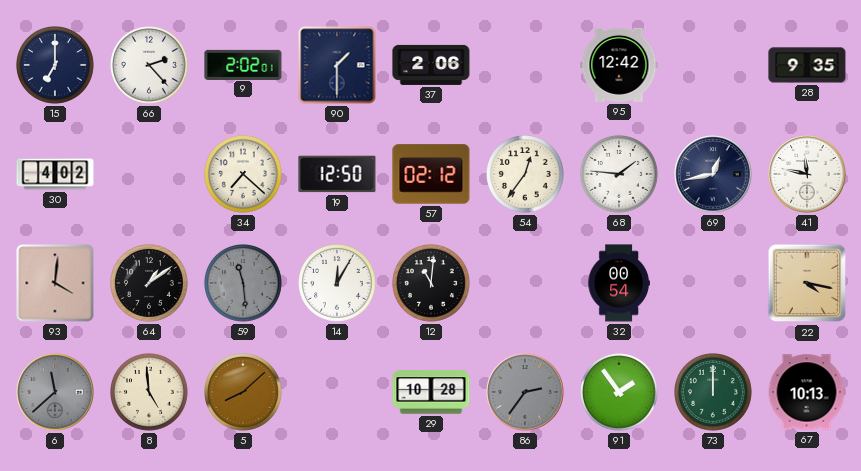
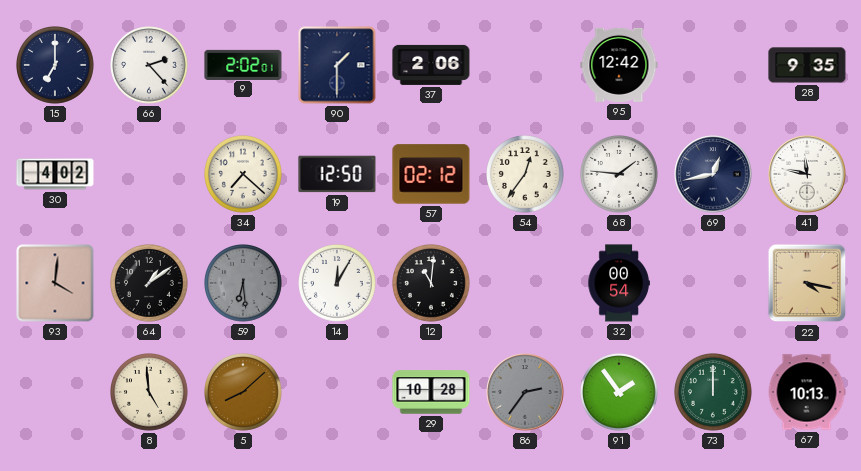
59: 11:29 -> 6:29
6: 11:38 -> none
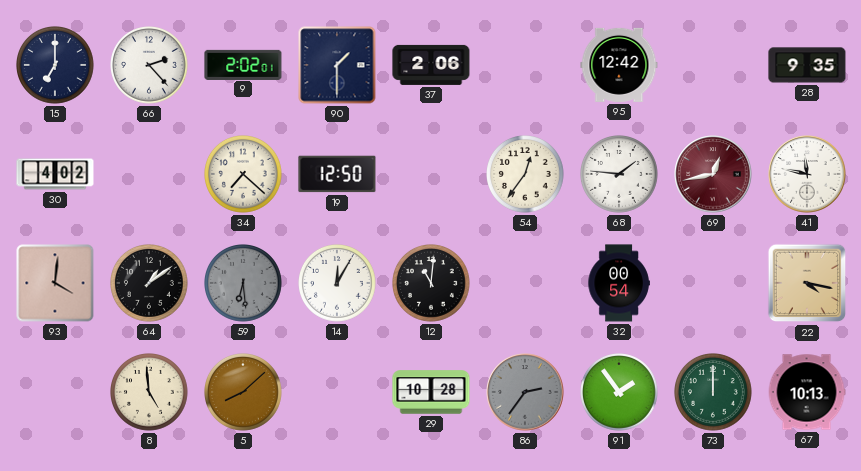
57: 02:12 -> none
69 dial: navy -> burgundy
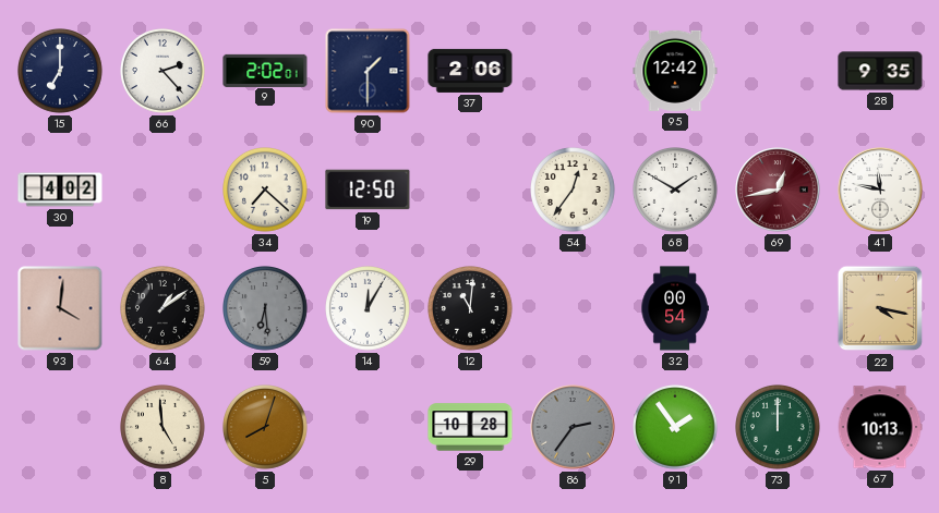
68: 1:46 -> 1:50
5: 8:08 -> 8:03
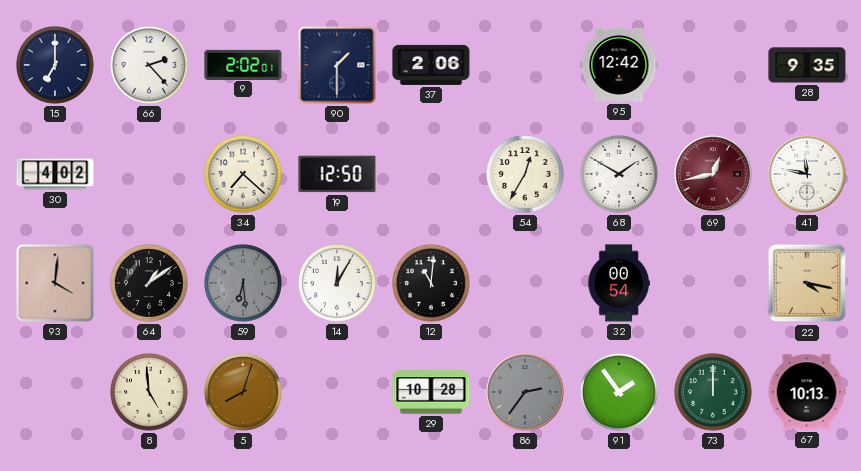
54: 12:36 -> 12:35
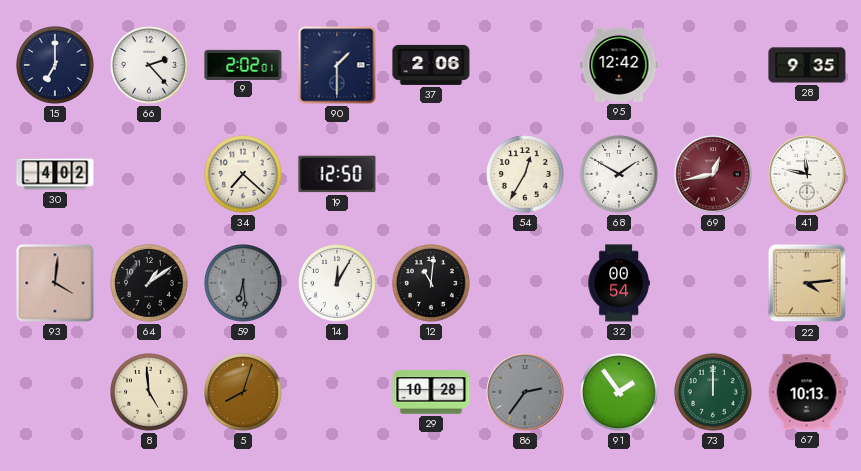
22: 4:17 -> 4:14
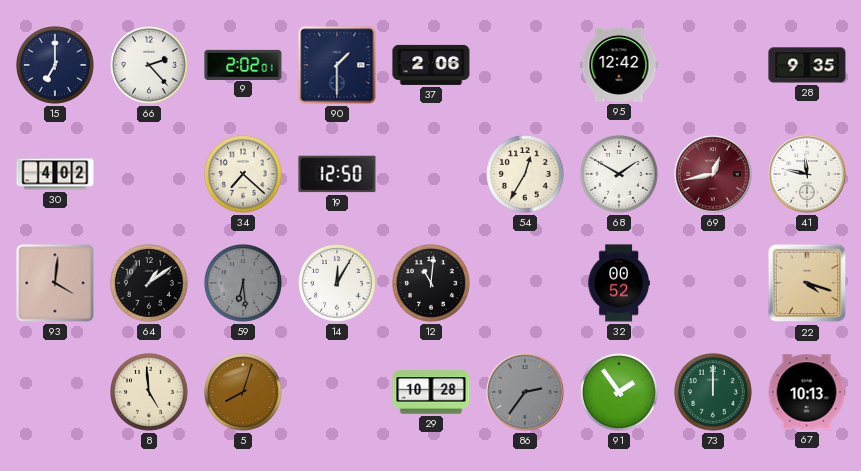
32: 00:54 -> 00:52
22: 4:14 -> 4:18
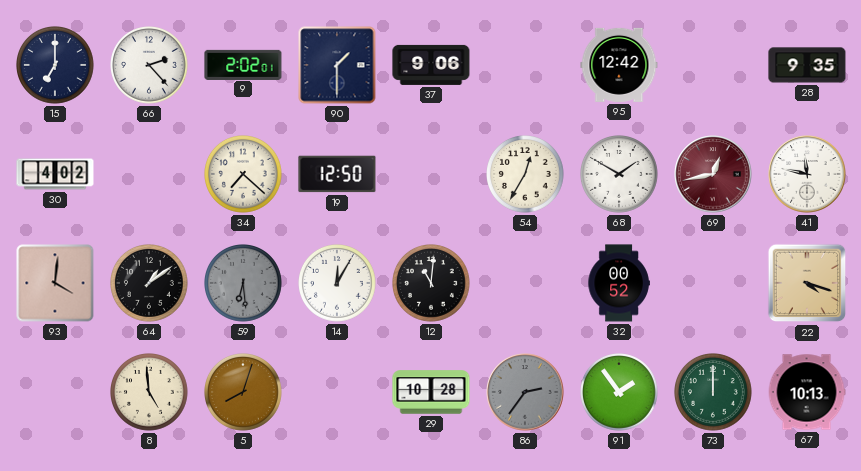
37: 2:06 -> 9:06
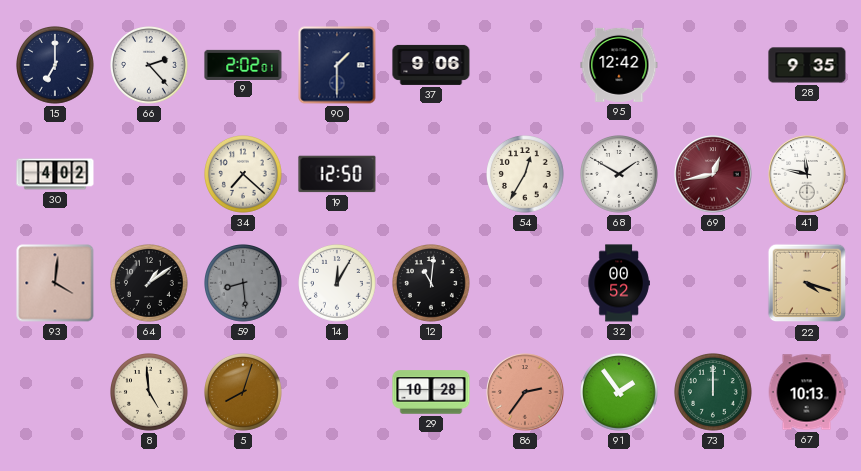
59: 6:29 -> 8:29
86 dial: grey -> salmon
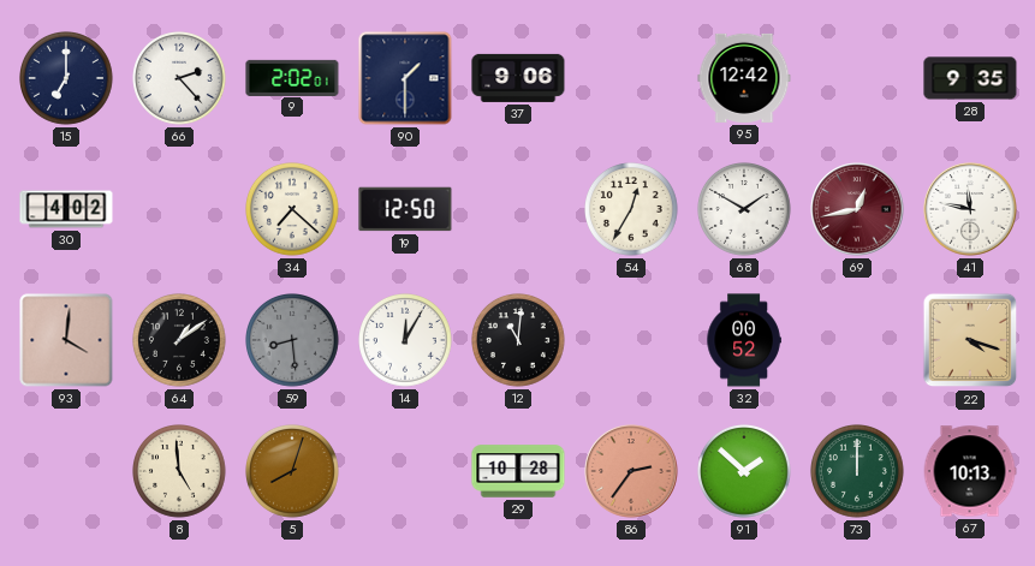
91: 1:54 -> 1:52
